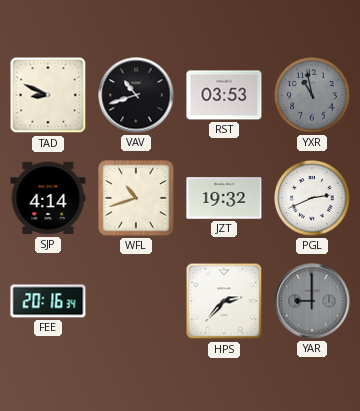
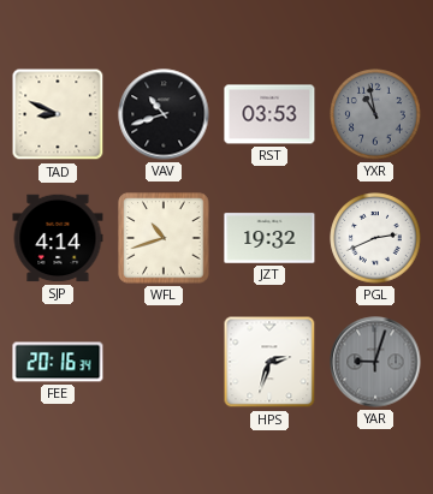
HPS: 2:37 -> 2:33
YAR: 9:00 -> 9:03
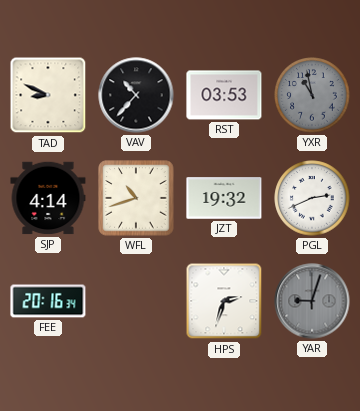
VAV: 10:42 -> 10:37
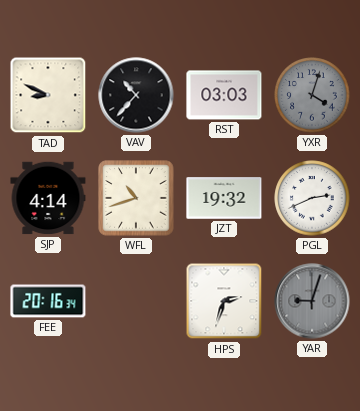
RST: 03:53 -> 03:03
YXR: 10:58 -> 4:03
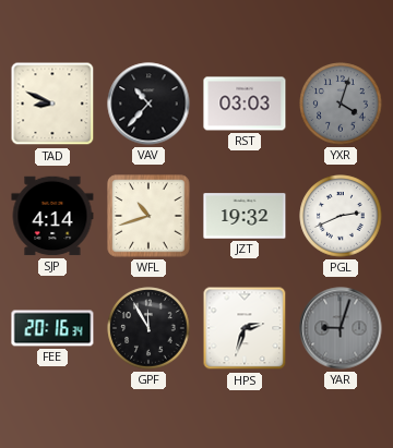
GPF: none -> 11:55
